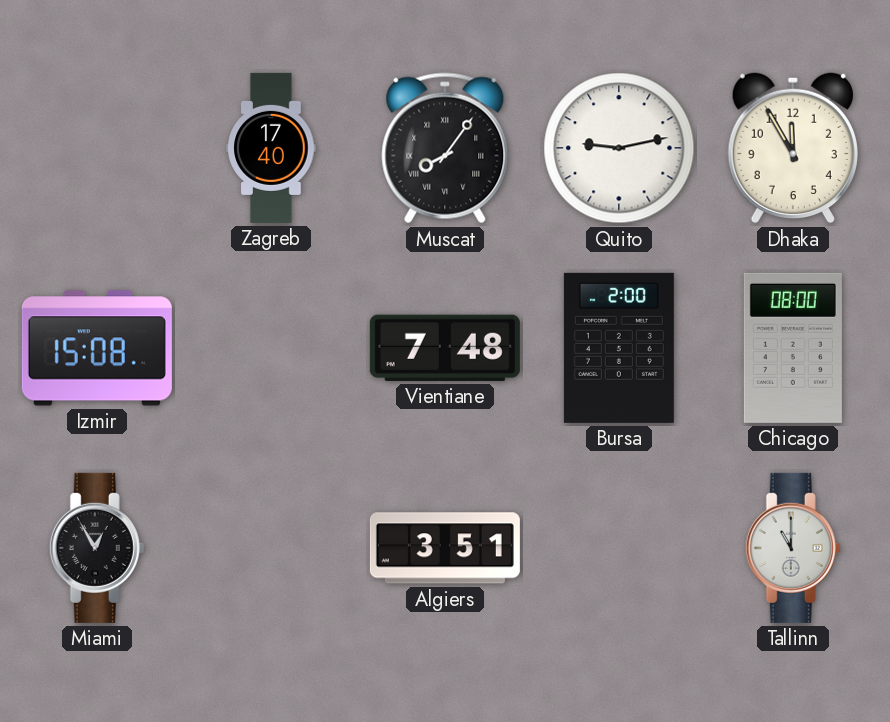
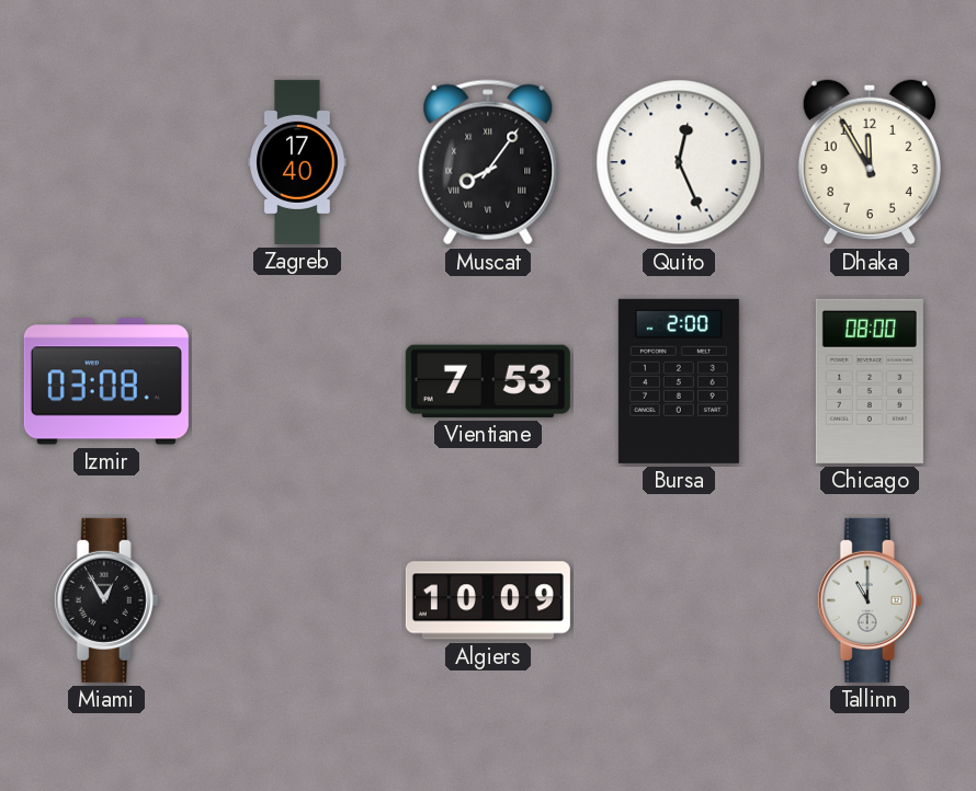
Quito: 9:13 -> 12:26
Izmir: 15:08 -> 03:08
Vientiane: 7:48 -> 7:53
Algiers: 3:51 -> 10:09
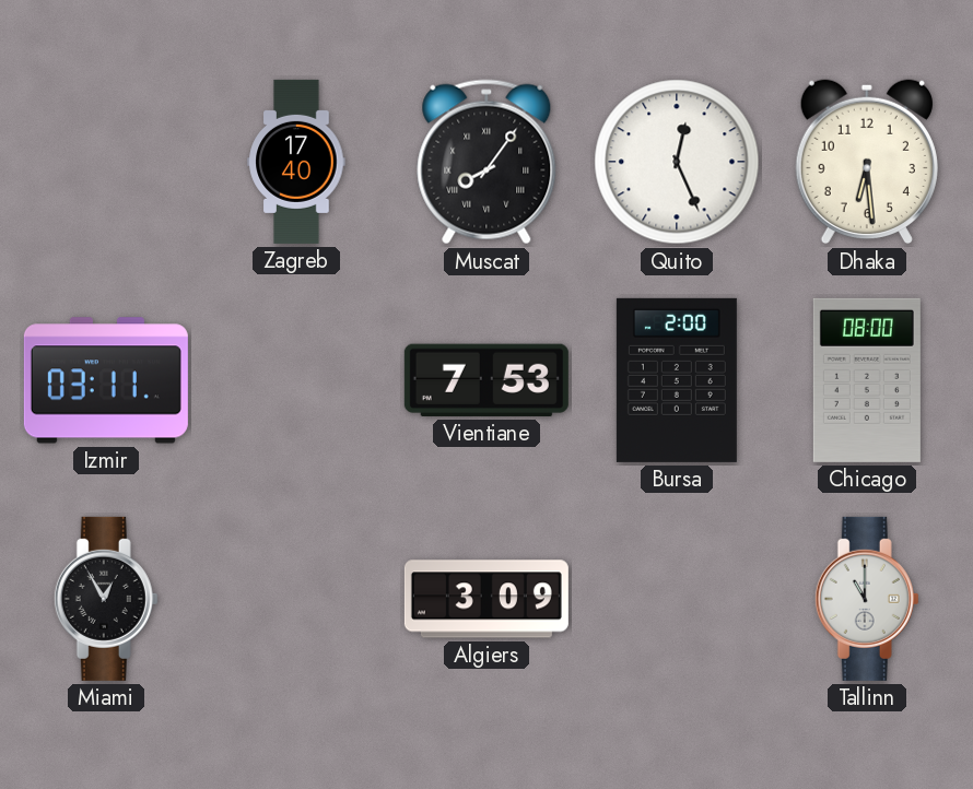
Dhaka: 11:55 -> 6:29
Izmir: 03:08 -> 03:11
Algiers: 10:09 -> 3:09
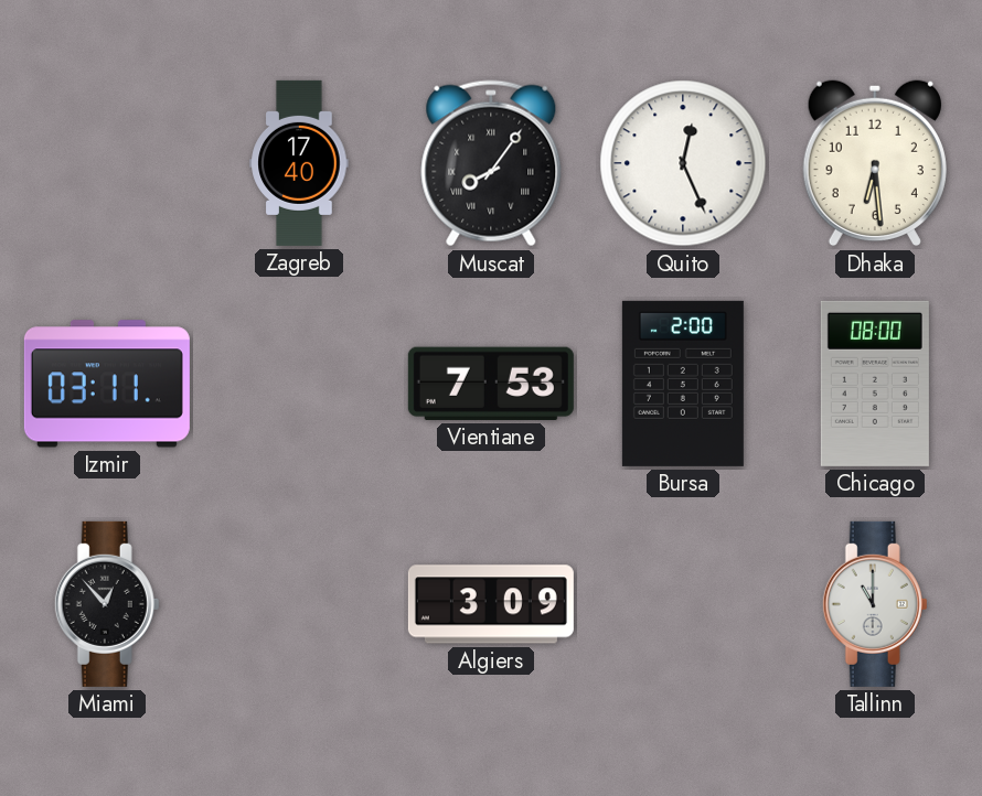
Miami: 12:55 -> 12:53
